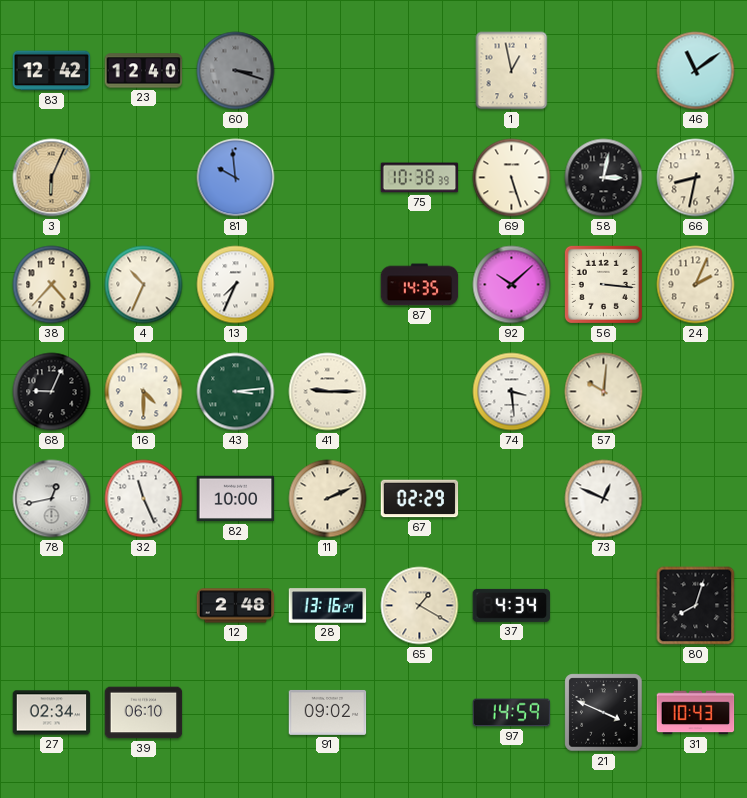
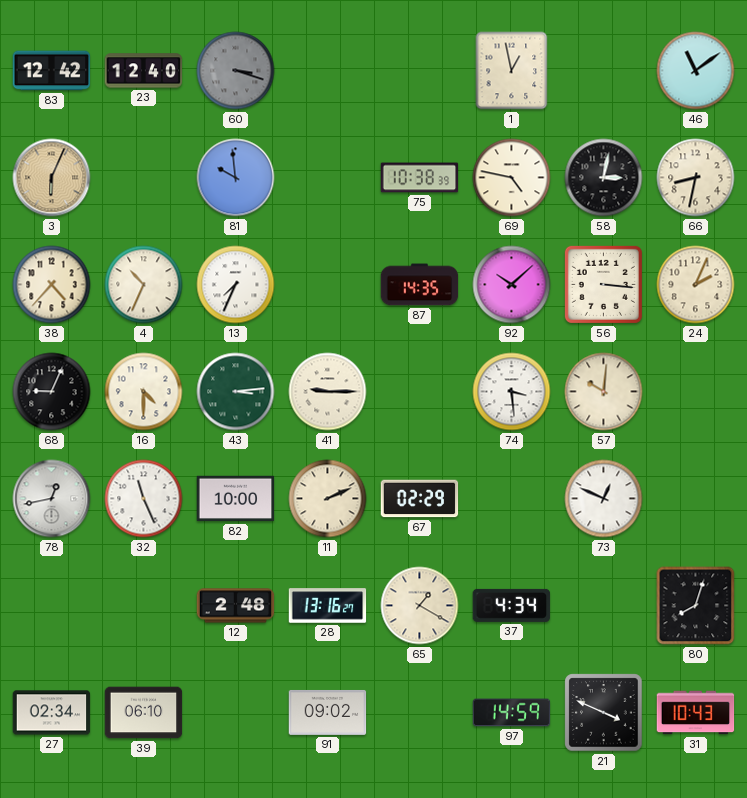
69: 5:27 -> 4:47
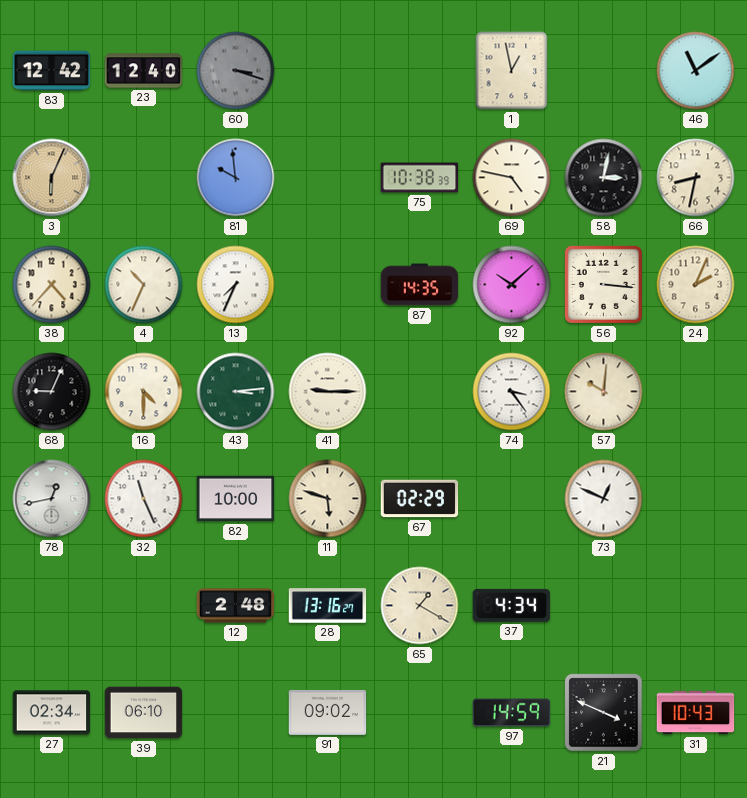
74: 3:29 -> 3:24
11: 2:11 -> 5:48
80: 8:03 -> none
